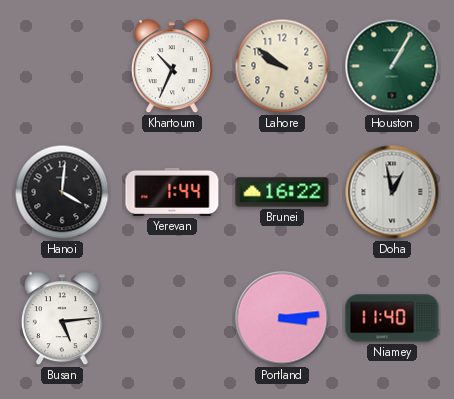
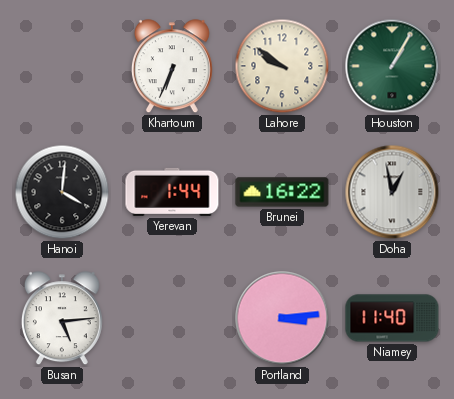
Khartoum: 10:34 -> 6:34
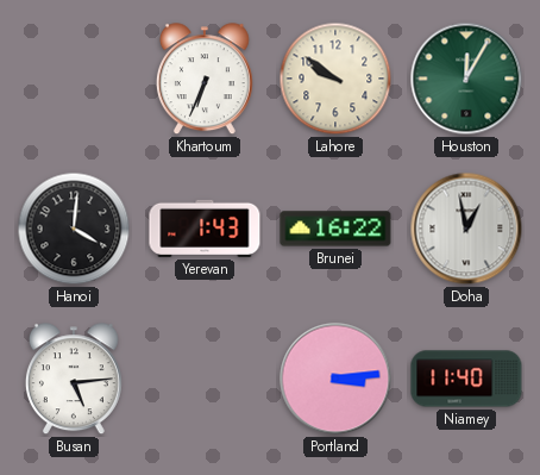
Houston: 1:05 -> 12:05
Yerevan: 1:44 -> 1:43
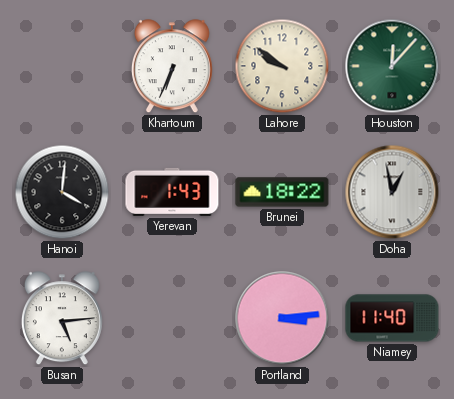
Houston: 12:05 -> 12:07
Brunei: 16:22 -> 18:22
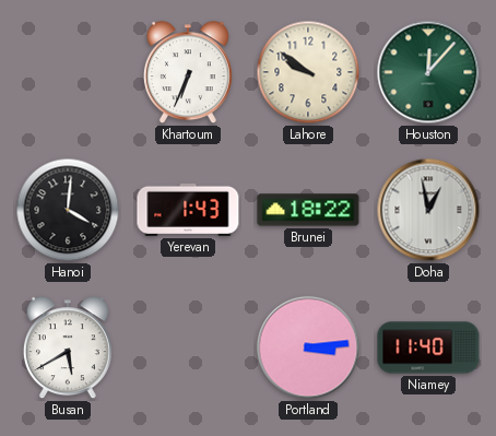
Busan: 5:14 -> 5:40
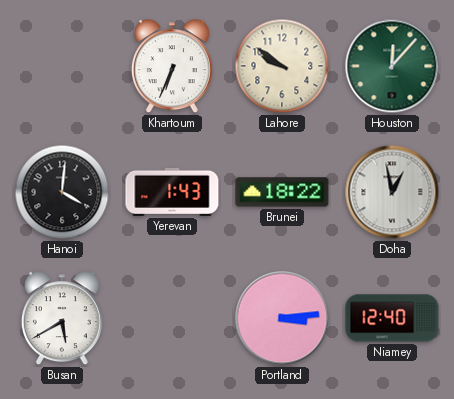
Niamey: 11:40 -> 12:40
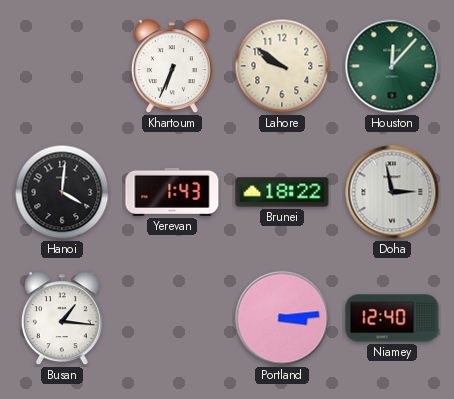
Doha: 12:58 -> 2:58
Busan: 5:40 -> 1:16
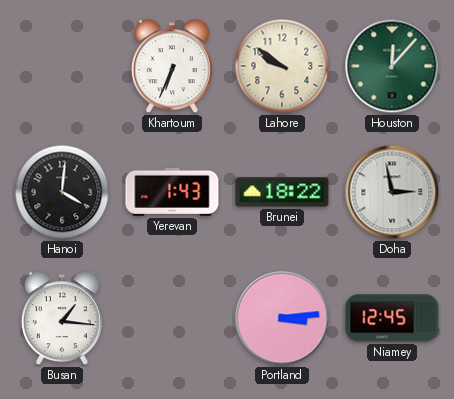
Niamey: 12:40 -> 12:45
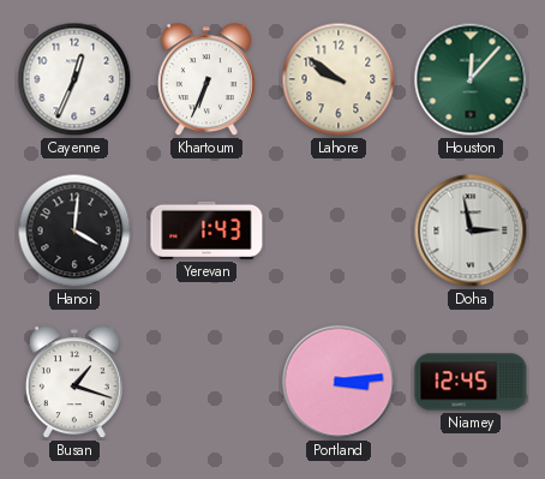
Cayenne: none -> 12:34
Brunei: 18:22 -> none
Busan: 1:16 -> 1:18
